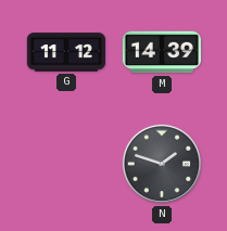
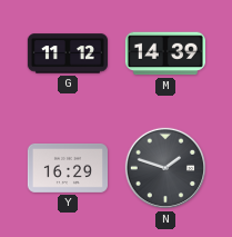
Y: none -> 16:29
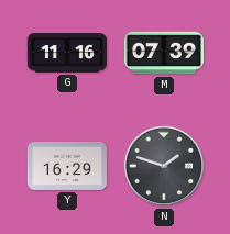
G: 11:12 -> 11:16
M: 14:39 -> 07:39
